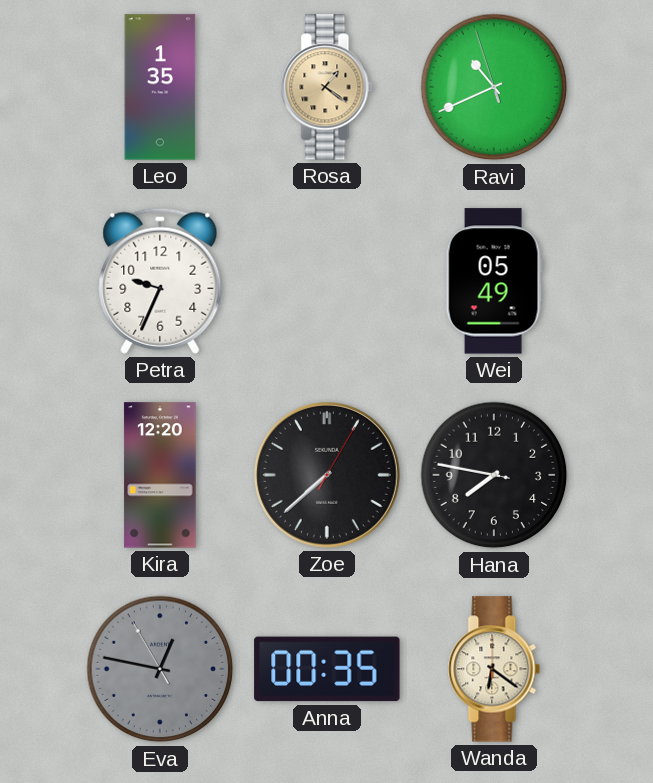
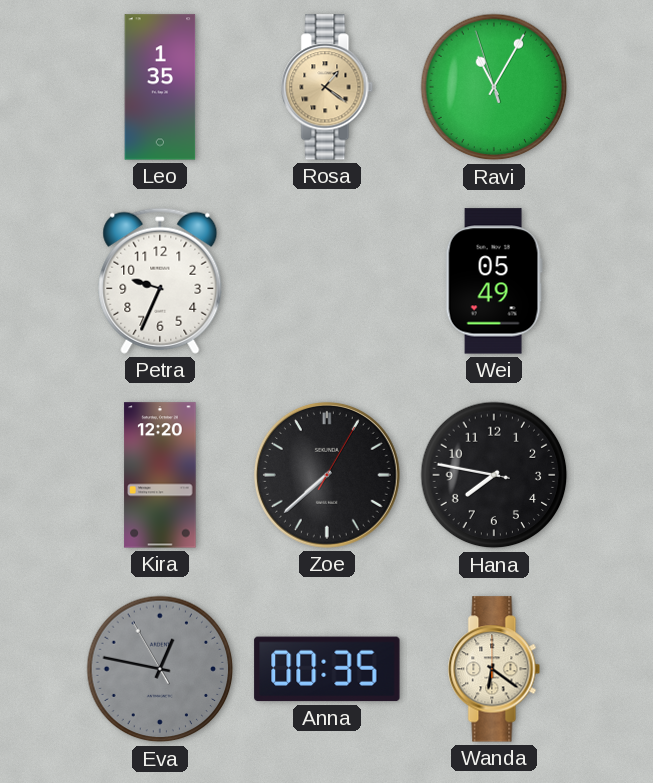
Ravi: 10:40 -> 11:04
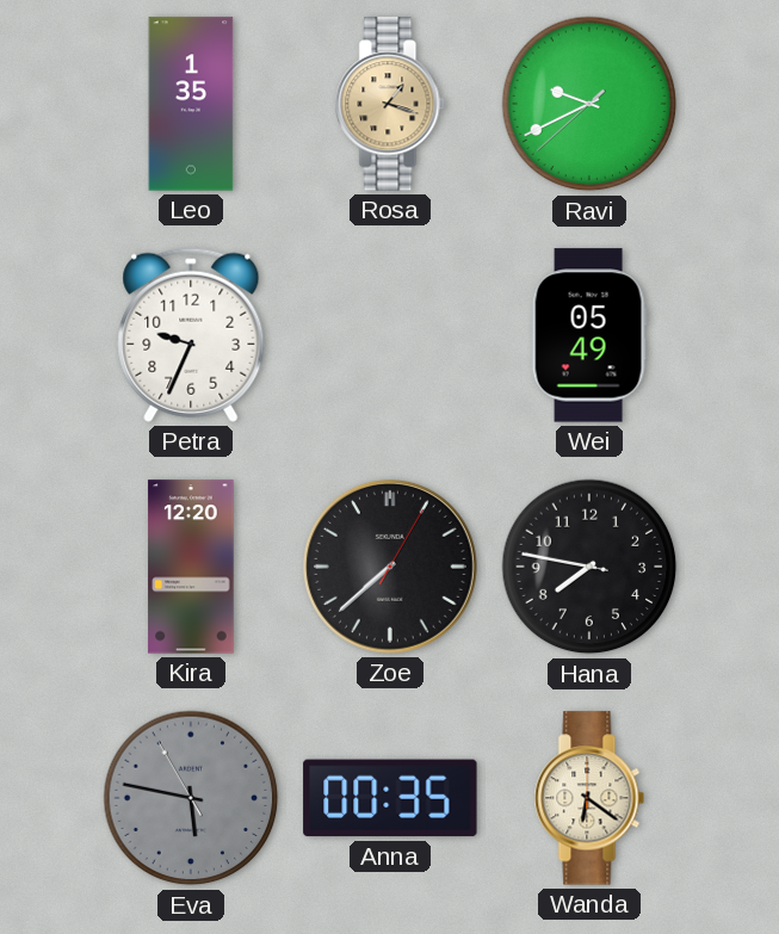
Rosa: 1:21 -> 1:18
Ravi: 11:04 -> 9:40
Eva: 12:46 -> 5:46
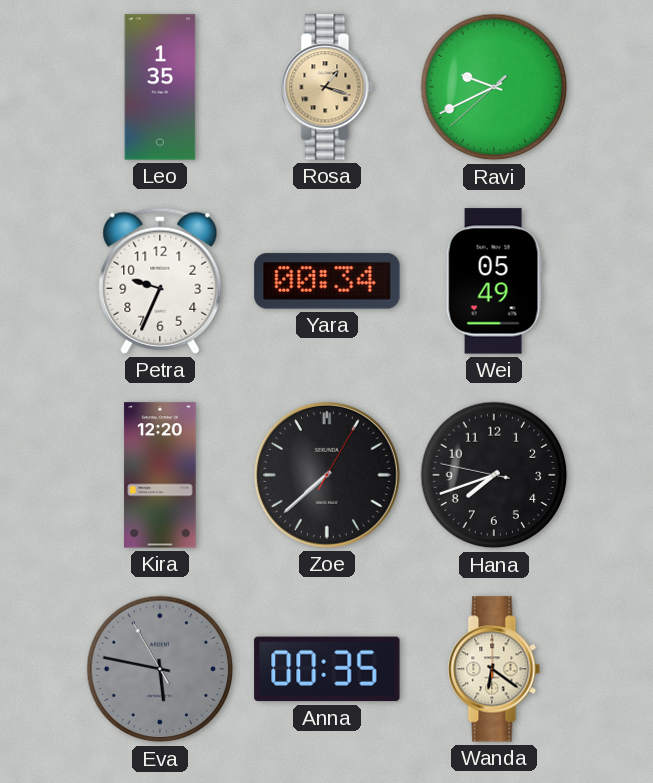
Yara: none -> 00:34
Hana: 7:46 -> 7:41
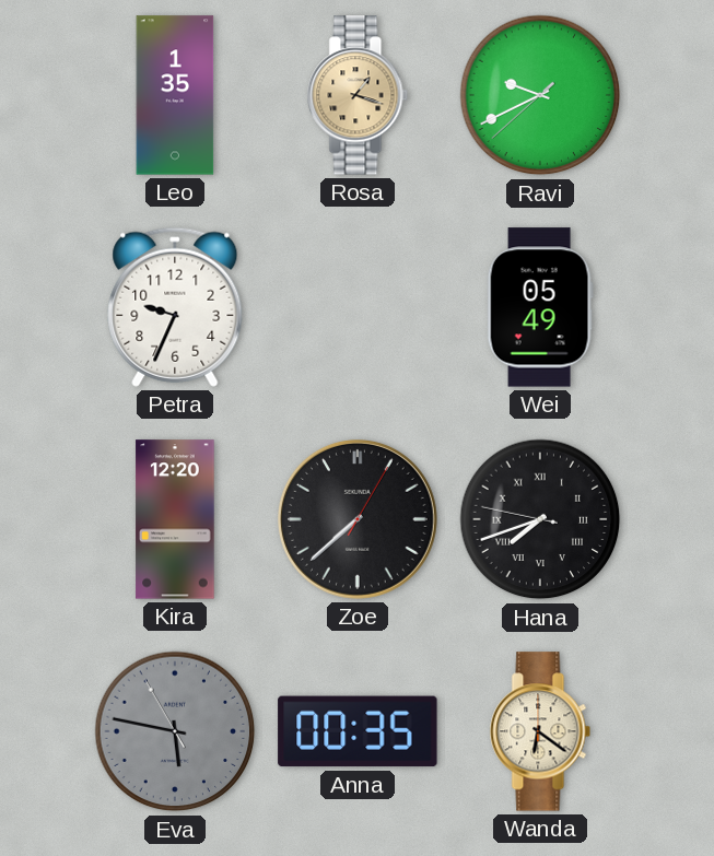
Yara: 00:34 -> none
Hana numerals: Arabic -> Roman
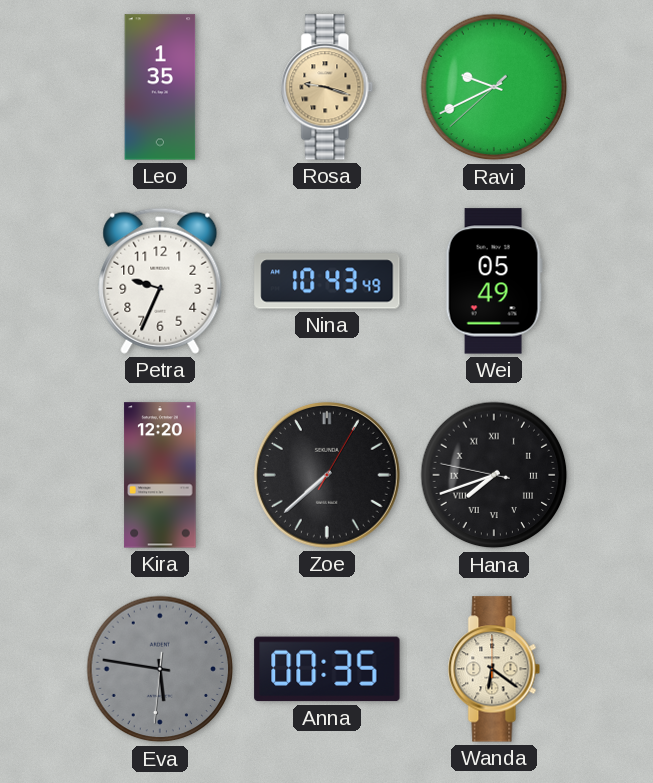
Rosa: 1:18 -> 9:18
Nina: none -> 10:43
Eva: 5:46:55 -> 5:46:31
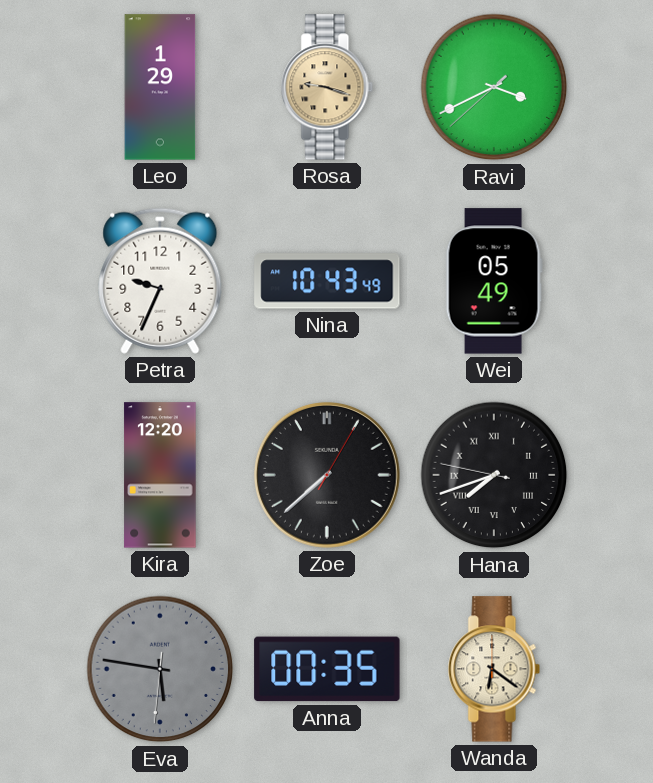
Leo: 1:35 -> 1:29
Ravi: 9:40 -> 3:40
